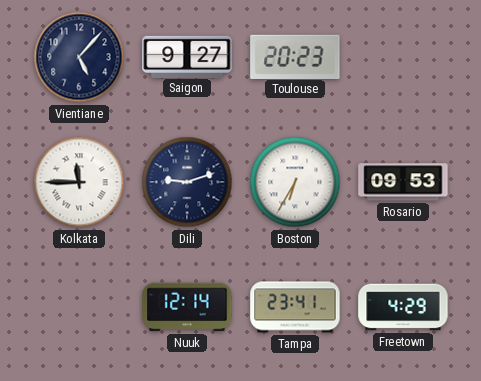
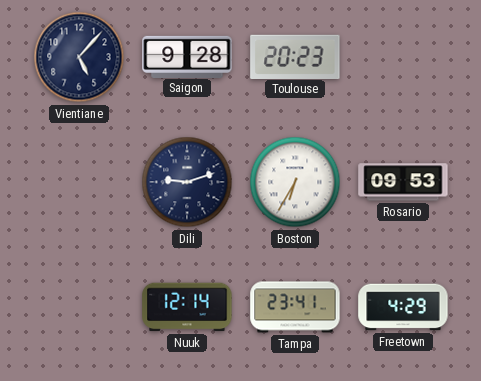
Saigon: 9:27 -> 9:28
Kolkata: 11:45 -> none
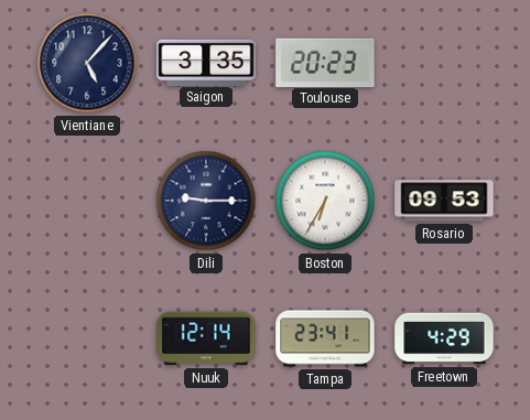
Saigon: 9:28 -> 3:35
Dili: 9:12 -> 9:15
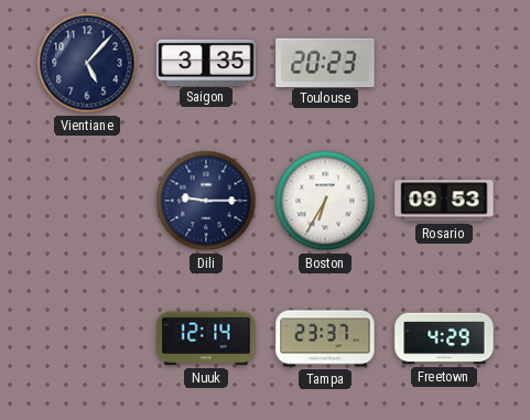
Tampa: 23:41 -> 23:37
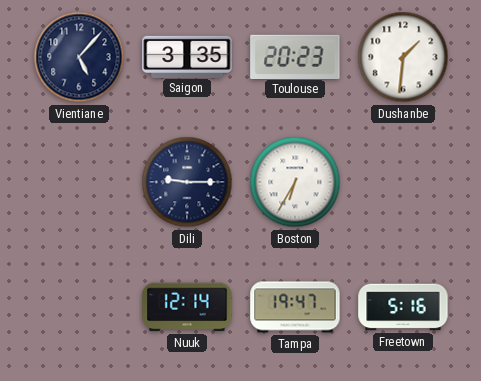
Dushanbe: none -> 1:31
Rosario: 09:53 -> none
Tampa: 23:37 -> 19:47
Freetown: 4:29 -> 5:16
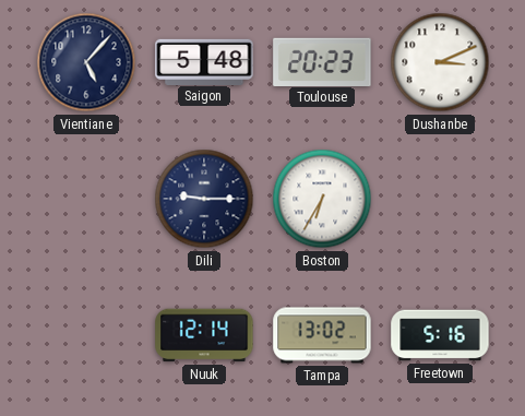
Saigon: 3:35 -> 5:48
Dushanbe: 1:31 -> 3:11
Tampa: 19:47 -> 13:02
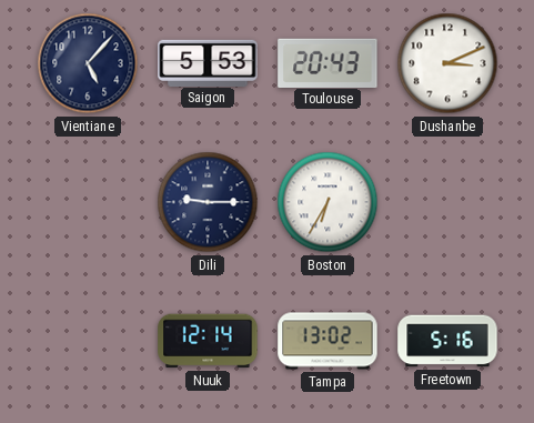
Saigon: 5:48 -> 5:53
Toulouse: 20:23 -> 20:43
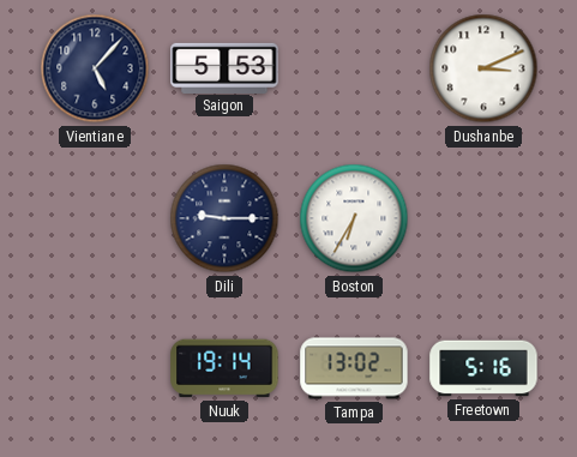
Toulouse: 20:43 -> none
Nuuk: 12:14 -> 19:14
